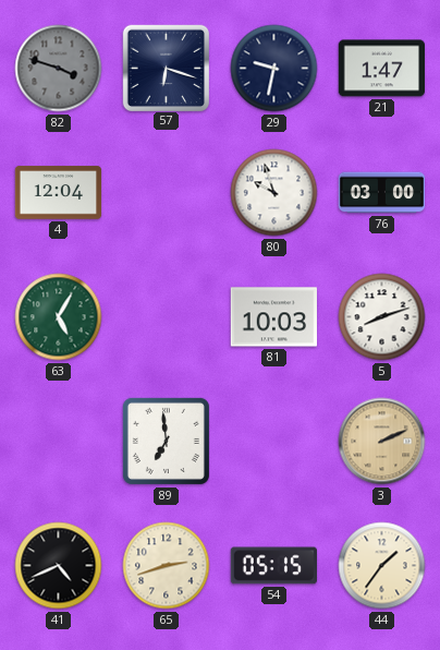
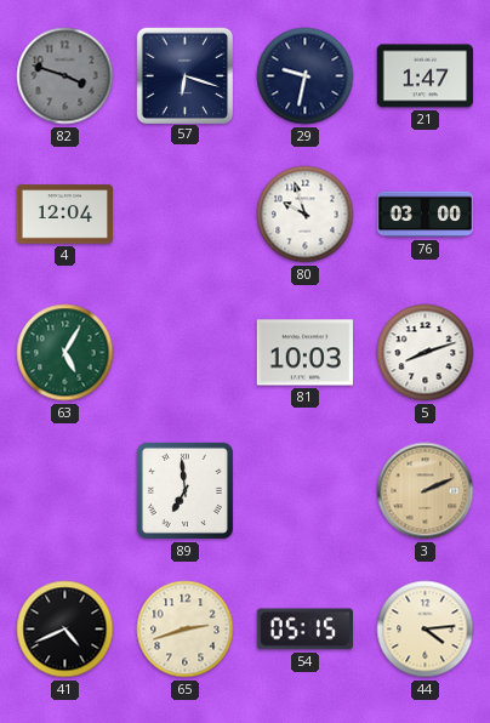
44: 1:36 -> 4:14
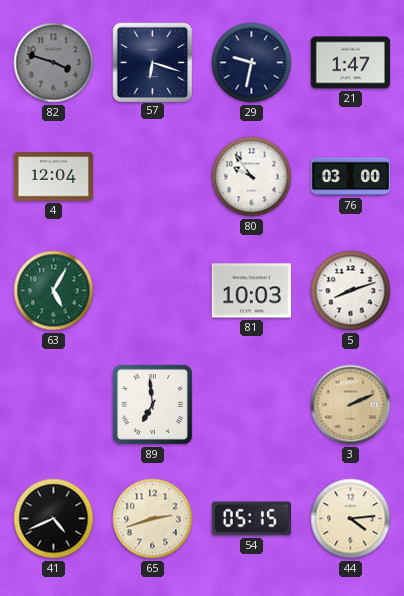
80: 9:57 -> 9:54
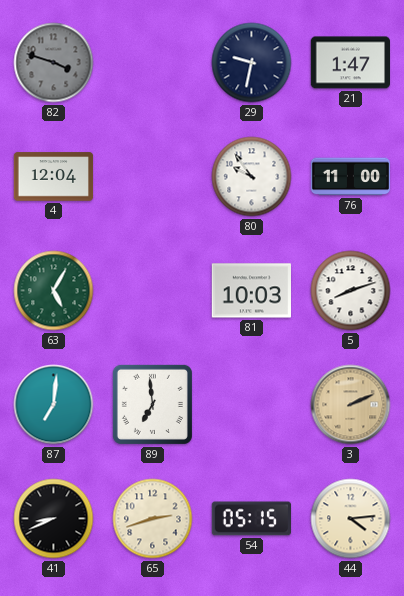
57: 6:18 -> none
76: 03:00 -> 11:00
87: none -> 7:01
41: 4:41 -> 8:41
